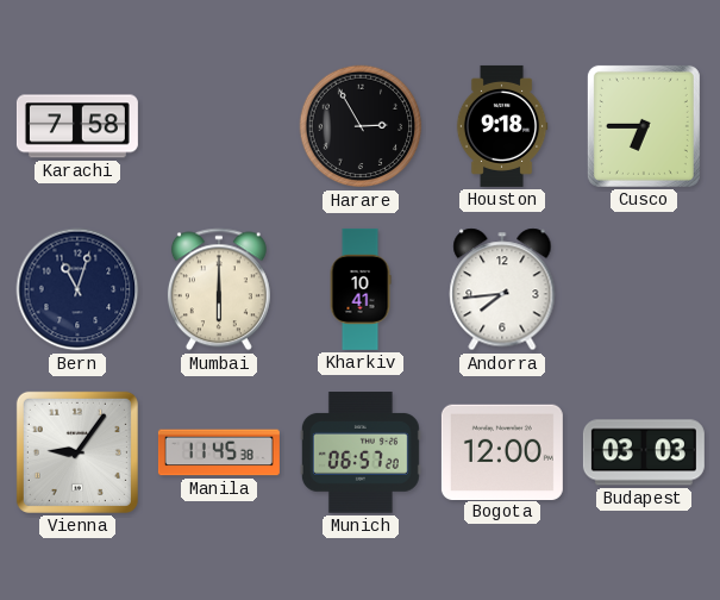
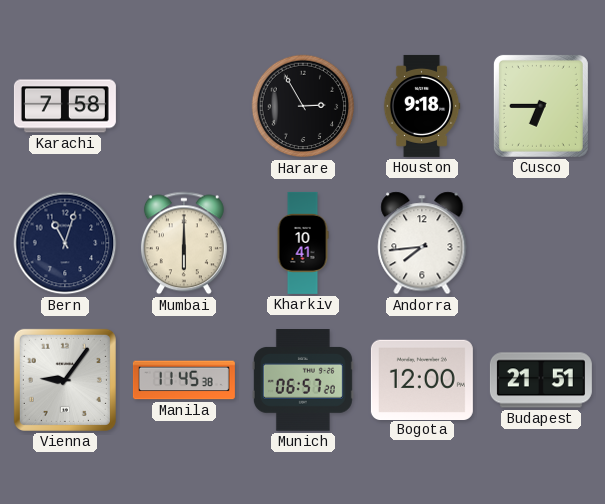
Budapest: 03:03 -> 21:51
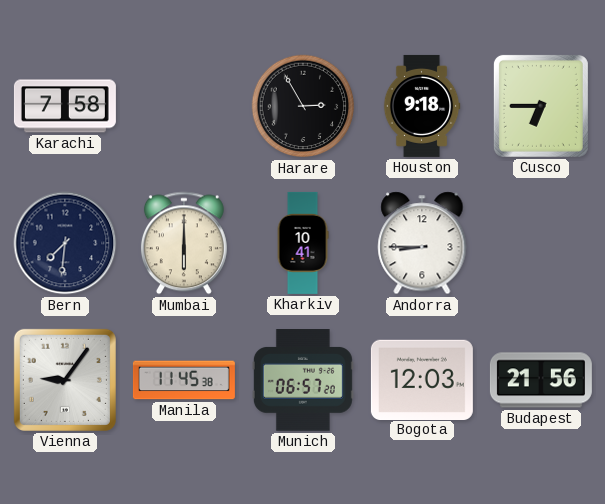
Bern: 11:03 -> 7:31
Andorra: 7:44 -> 8:45
Bogota: 12:00 -> 12:03
Budapest: 21:51 -> 21:56
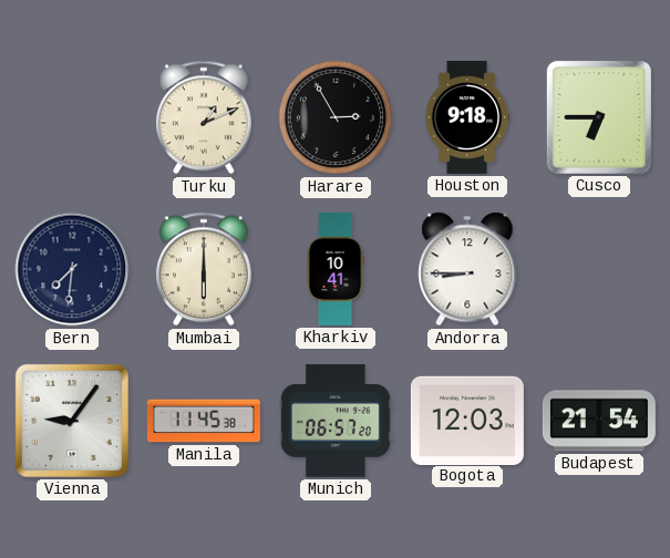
Karachi: 7:58 -> none
Turku: none -> 1:11
Budapest: 21:56 -> 21:54
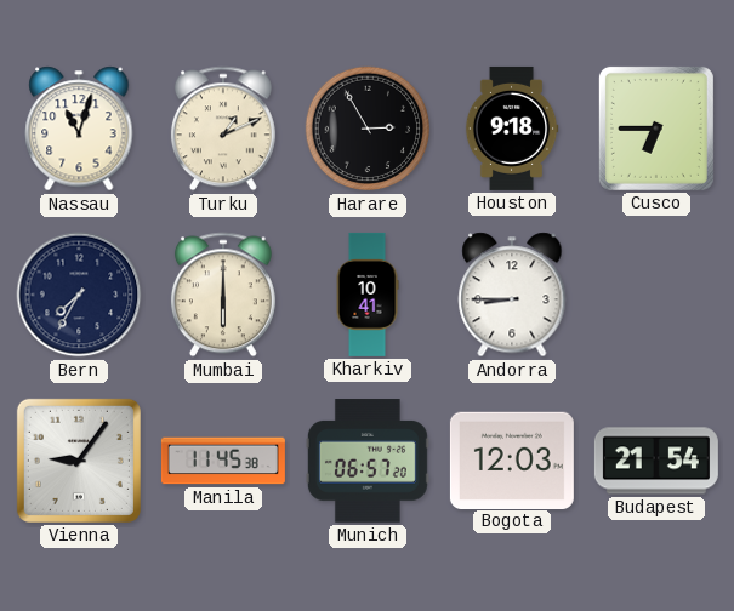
Nassau: none -> 11:03
Bern: 7:31 -> 7:35
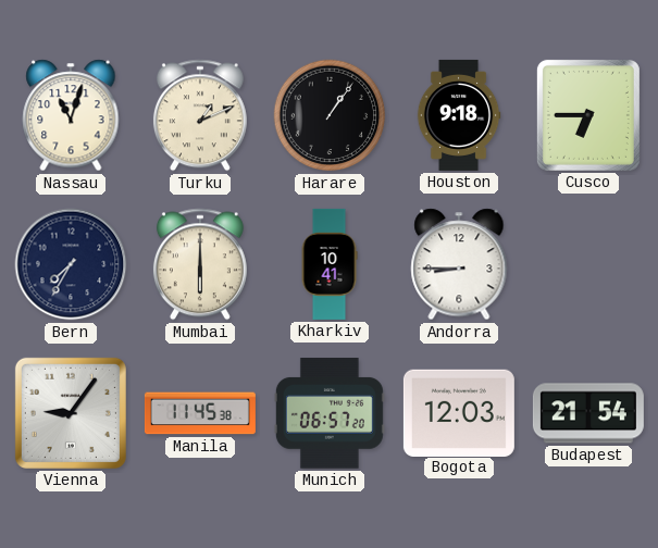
Harare: 2:55 -> 1:06
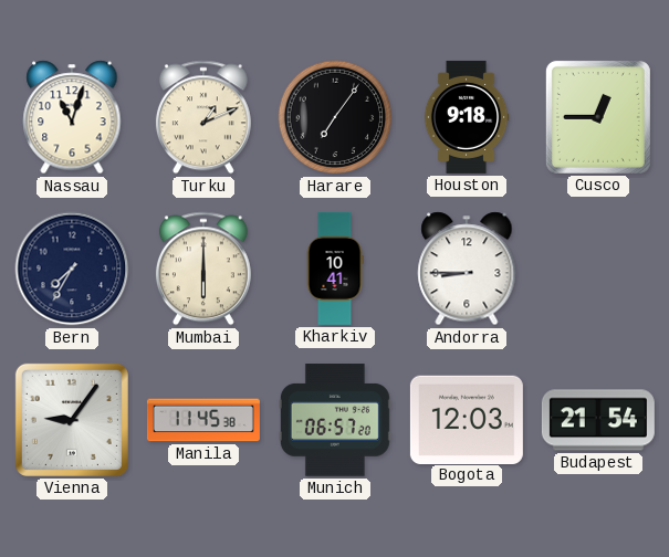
Harare: 1:06 -> 7:06
Cusco: 6:45 -> 12:45
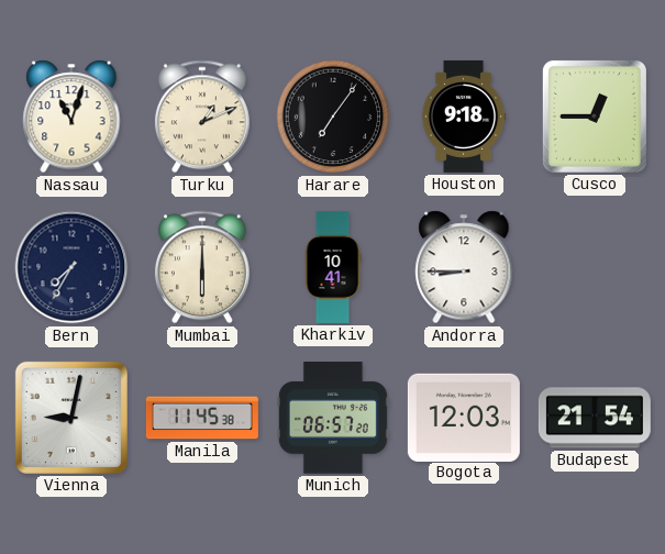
Vienna: 9:06 -> 9:02
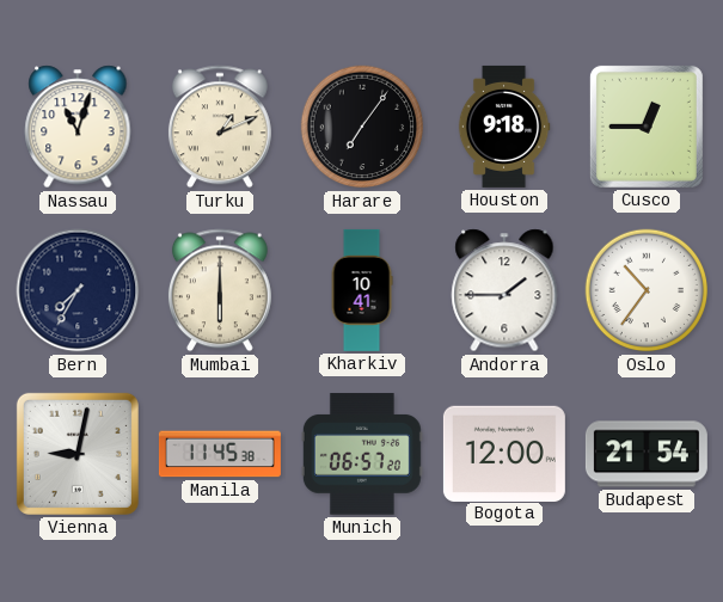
Andorra: 8:45 -> 1:45
Oslo: none -> 10:36
Bogota: 12:03 -> 12:00
